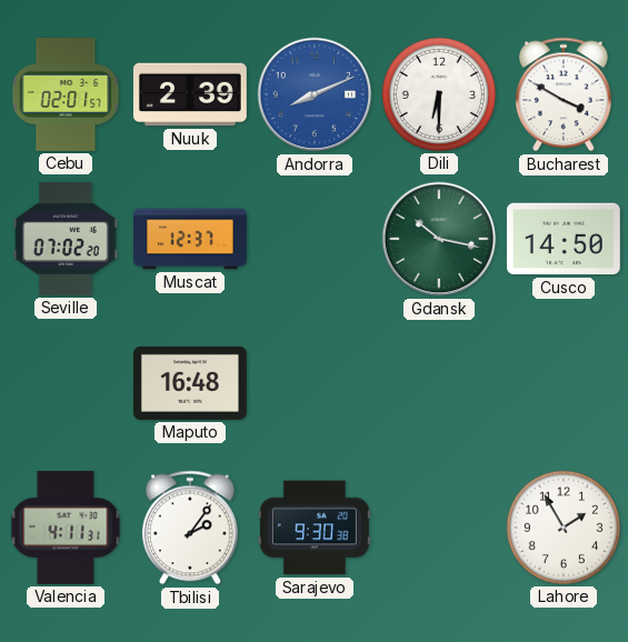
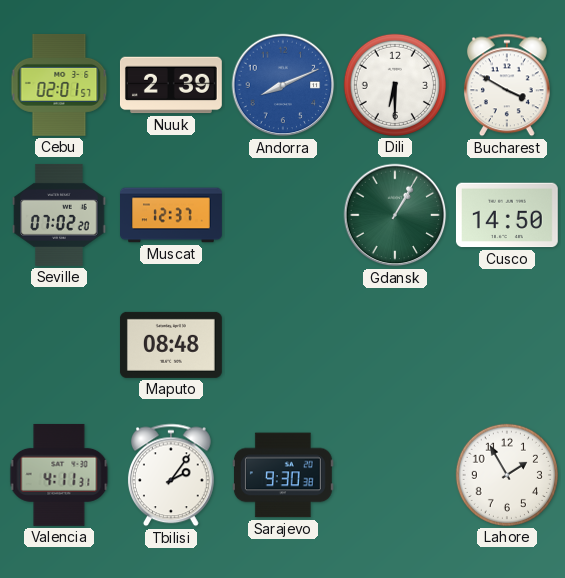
Gdansk: 10:17 -> 1:05
Maputo: 16:48 -> 08:48
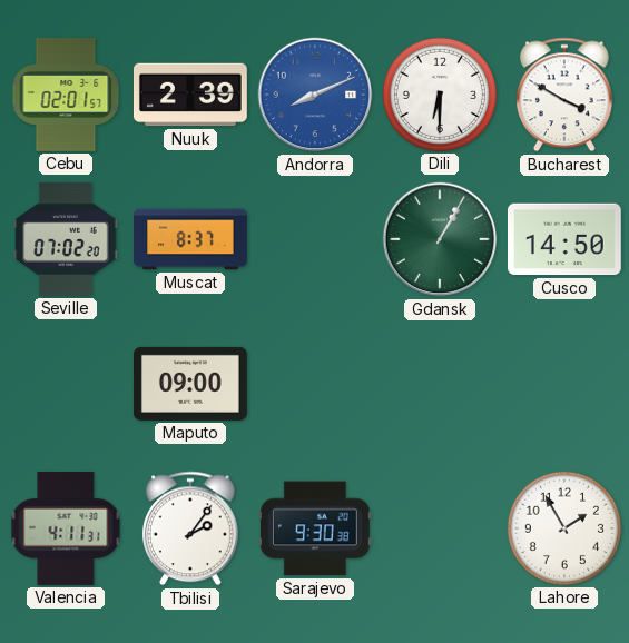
Muscat: 12:37 -> 8:37
Maputo: 08:48 -> 09:00
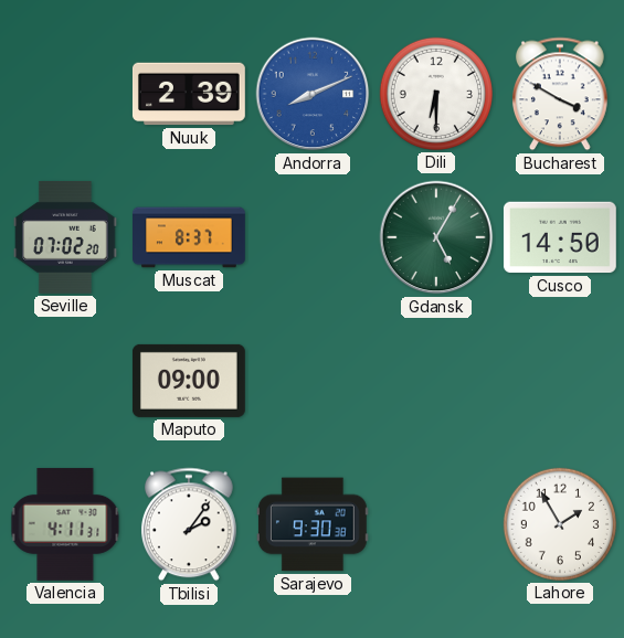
Cebu: 02:01 -> none
Gdansk: 1:05 -> 5:05
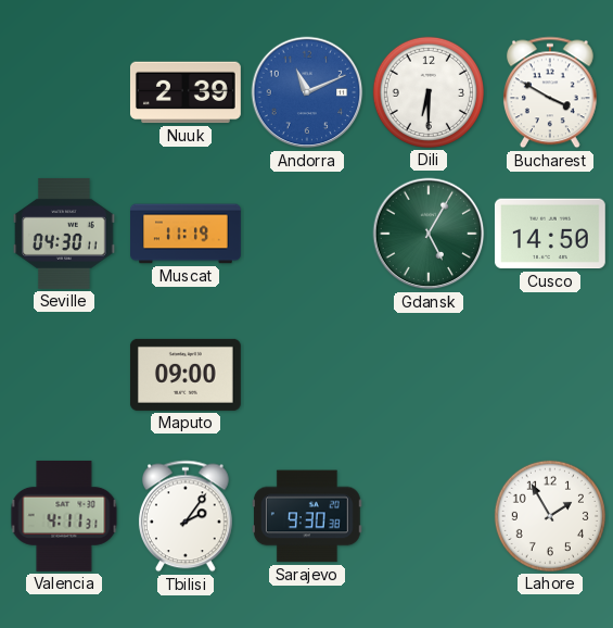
Andorra: 8:11 -> 11:11
Seville: 07:02 -> 04:30
Muscat: 8:37 -> 11:19
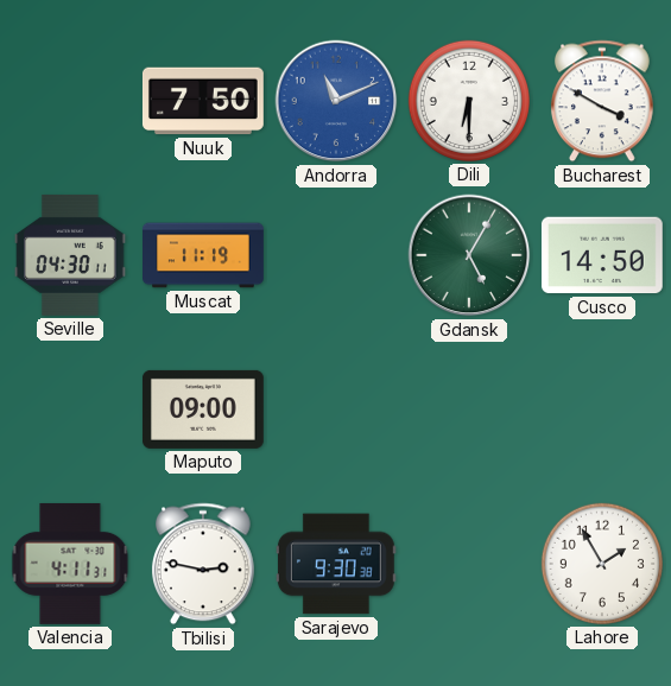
Nuuk: 2:39 -> 7:50
Tbilisi: 2:06 -> 2:47
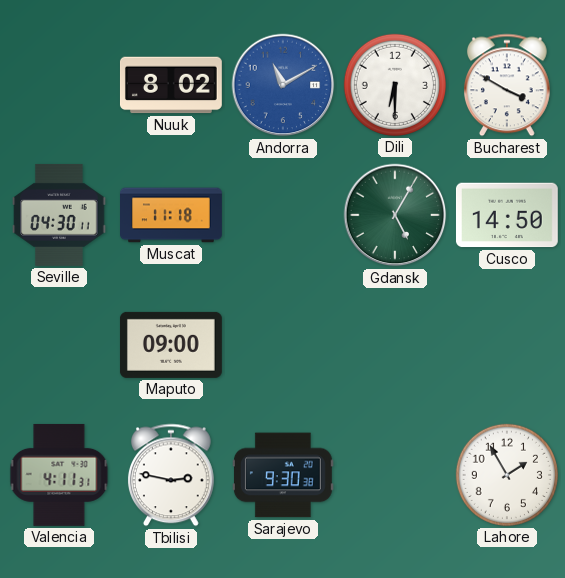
Nuuk: 7:50 -> 8:02
Andorra: 11:11 -> 11:10
Muscat: 11:19 -> 11:18
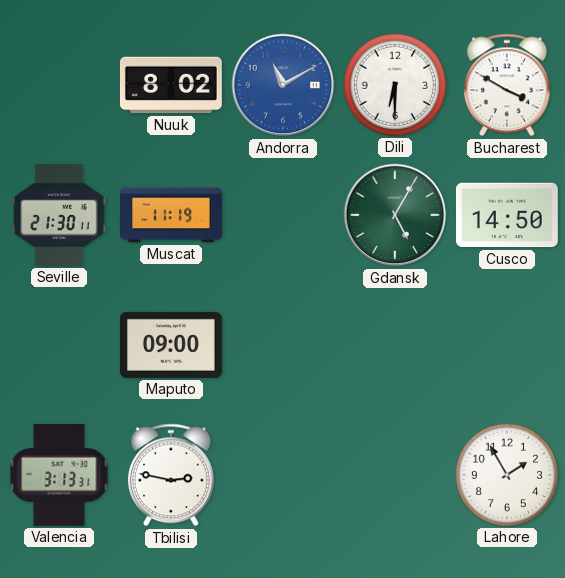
Seville: 04:30 -> 21:30
Muscat: 11:18 -> 11:19
Valencia: 4:11 -> 3:13
Sarajevo: 9:30 -> none
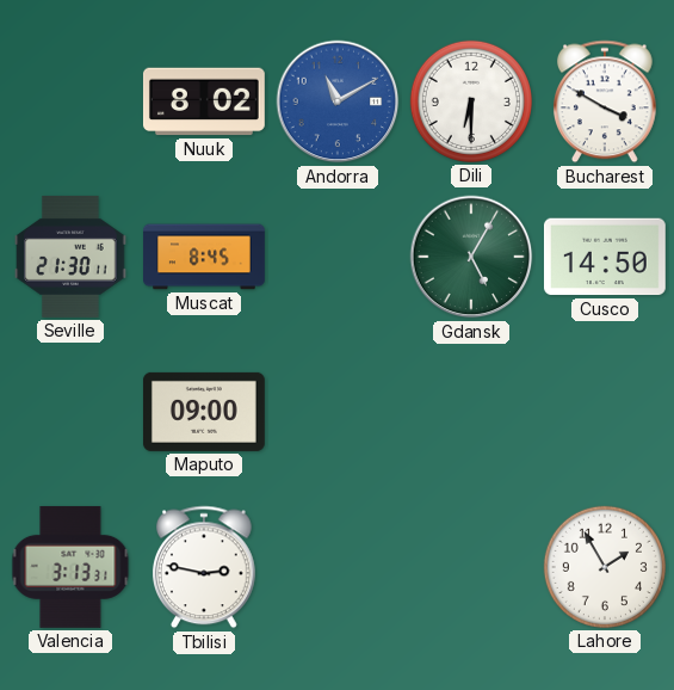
Muscat: 11:19 -> 8:45
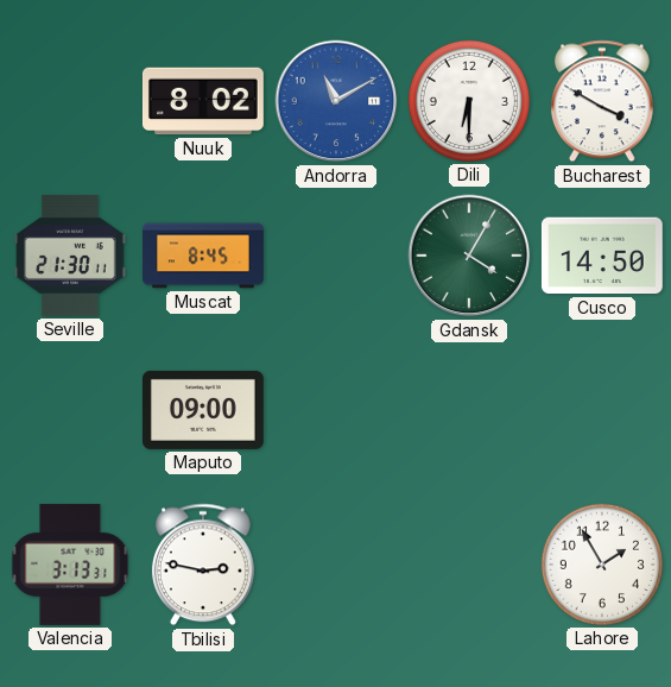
Gdansk: 5:05 -> 4:05
